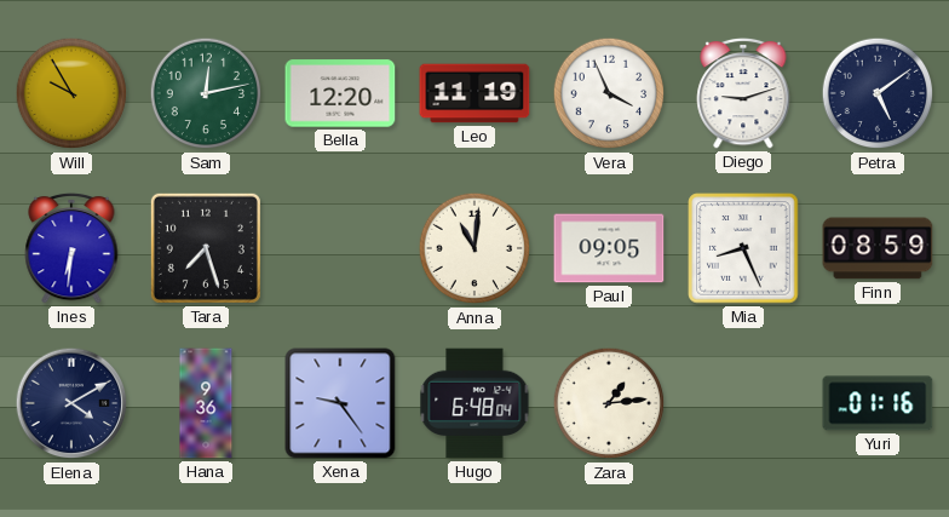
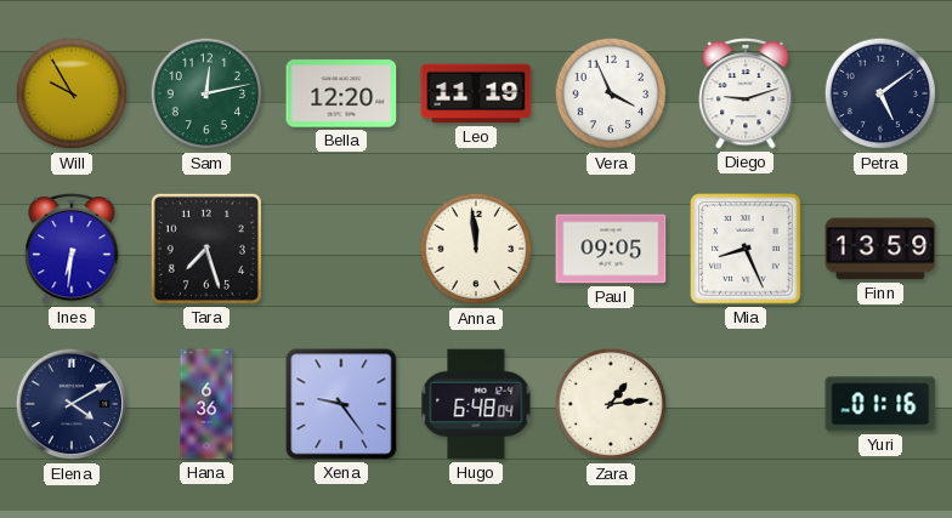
Anna: 11:01 -> 11:59
Finn: 08:59 -> 13:59
Hana: 9:36 -> 6:36
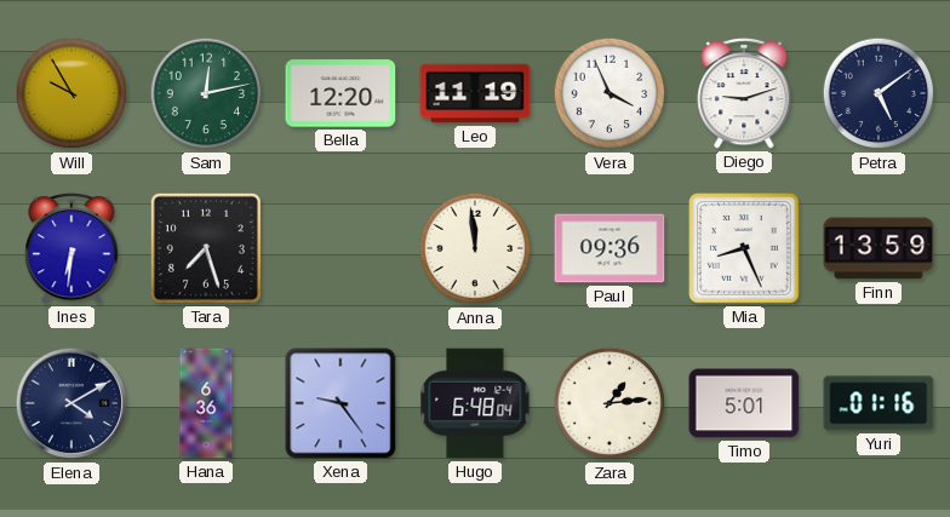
Paul: 09:05 -> 09:36
Timo: none -> 5:01
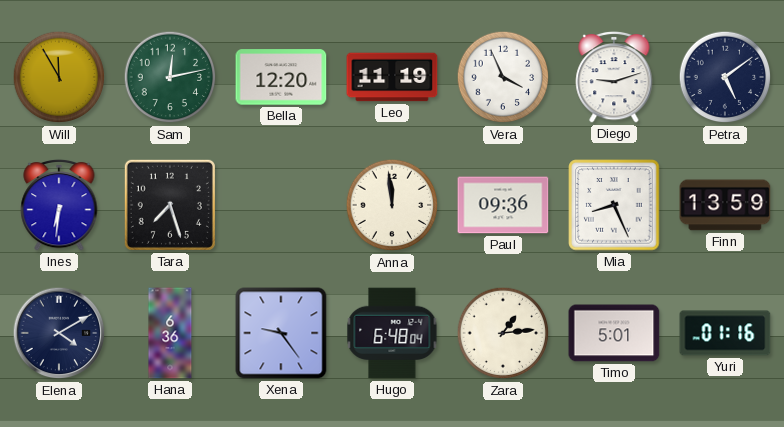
Will: 9:55 -> 11:55
